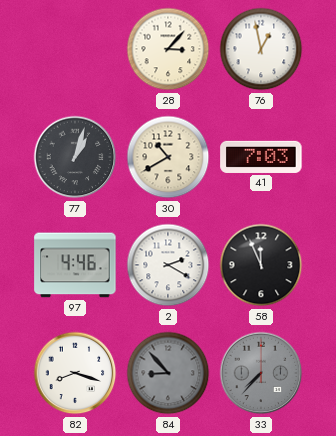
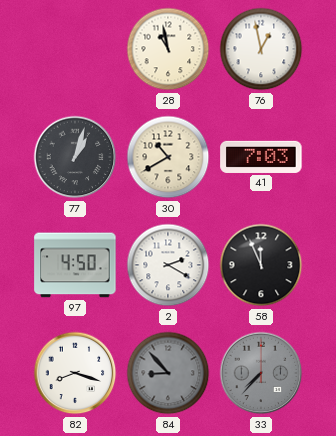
28: 3:07 -> 10:58
97: 4:46 -> 4:50
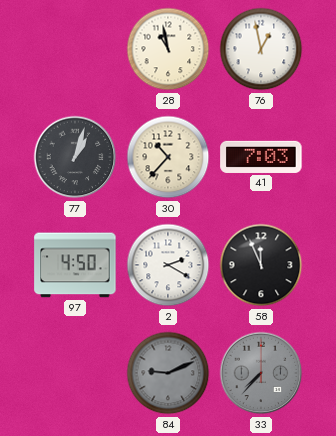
30: 10:40 -> 10:37
82: 8:18 -> none
84: 8:53 -> 9:11
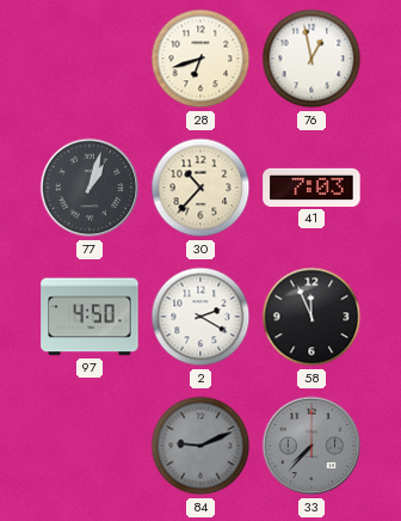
28: 10:58 -> 6:42
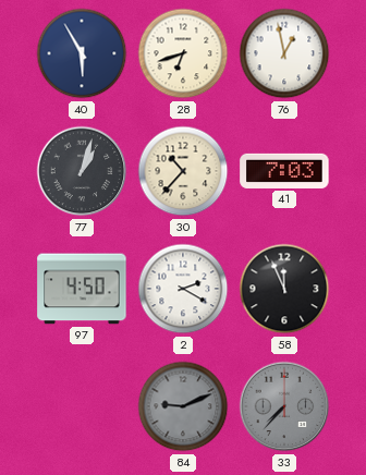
40: none -> 5:55
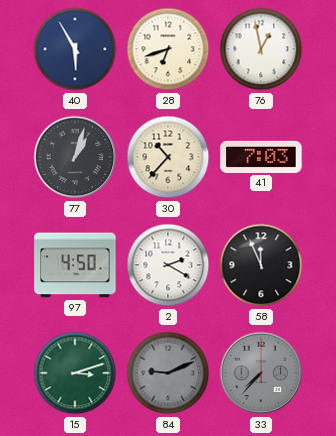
15: none -> 3:12
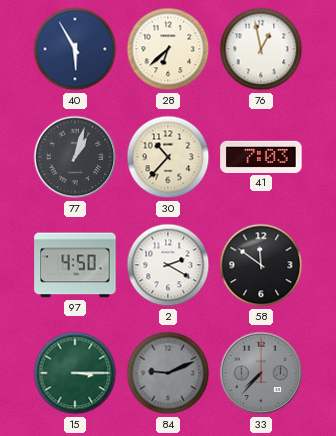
28: 6:42 -> 6:38
58: 11:56 -> 11:51
15: 3:12 -> 3:15
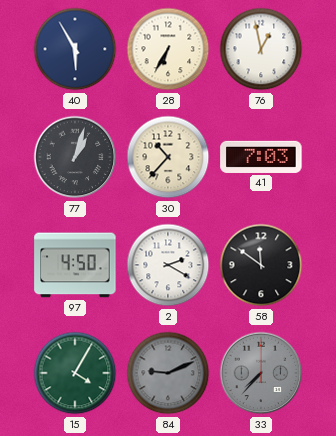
28: 6:38 -> 6:35
15: 3:15 -> 4:05
